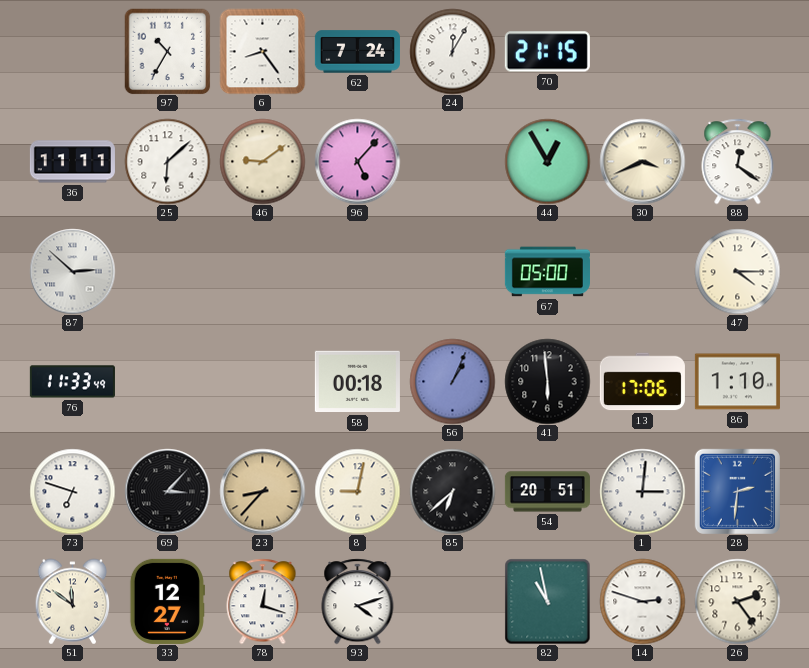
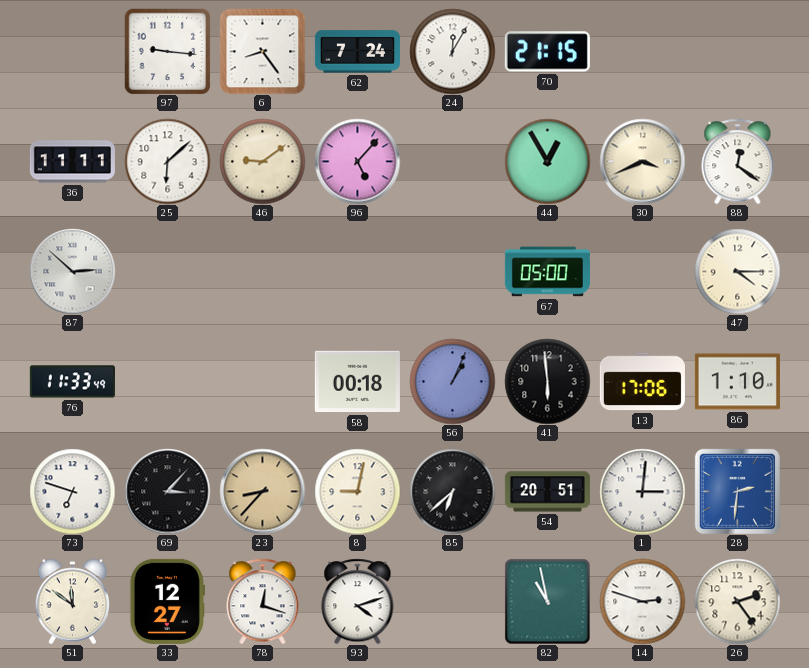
97: 10:35 -> 9:16
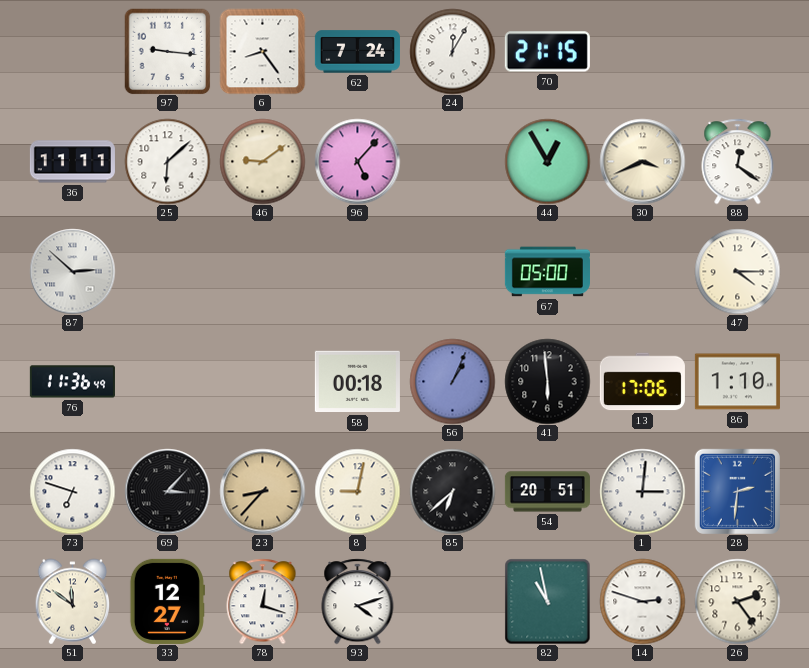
76: 11:33 -> 11:36
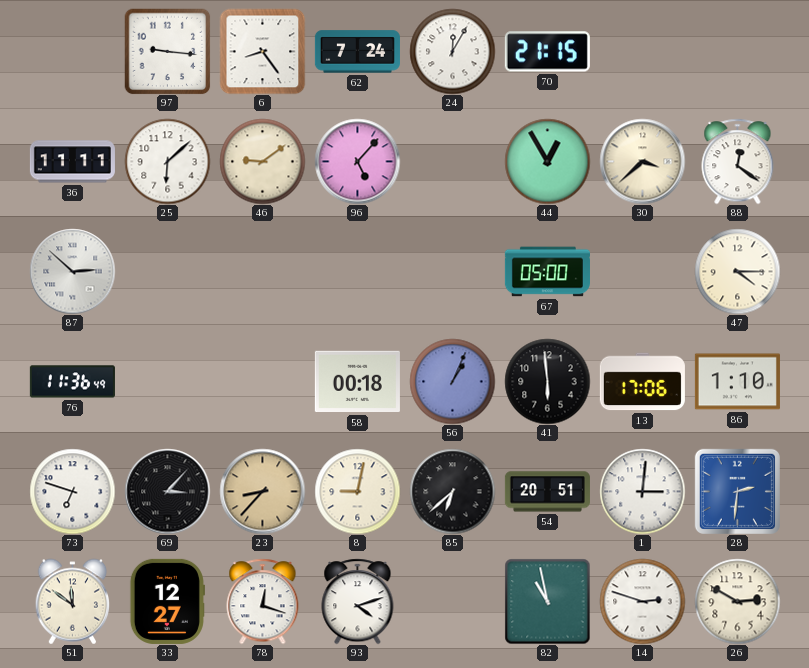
30: 3:41 -> 3:38
26: 2:24 -> 2:50
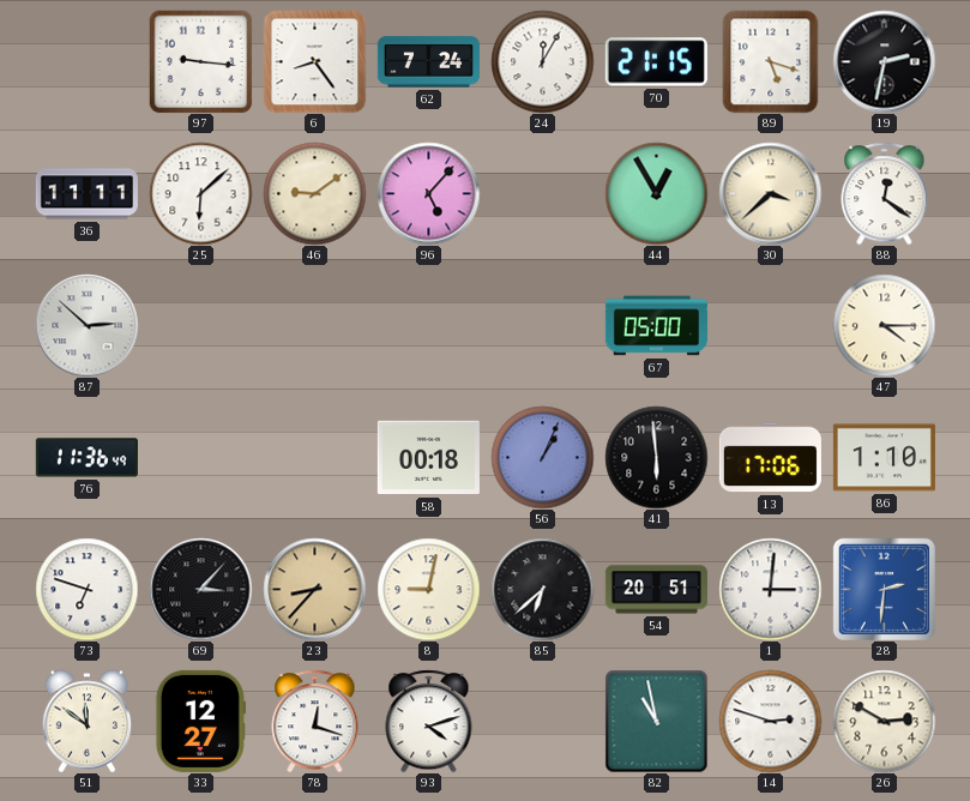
89: none -> 5:18
19: none -> 2:32
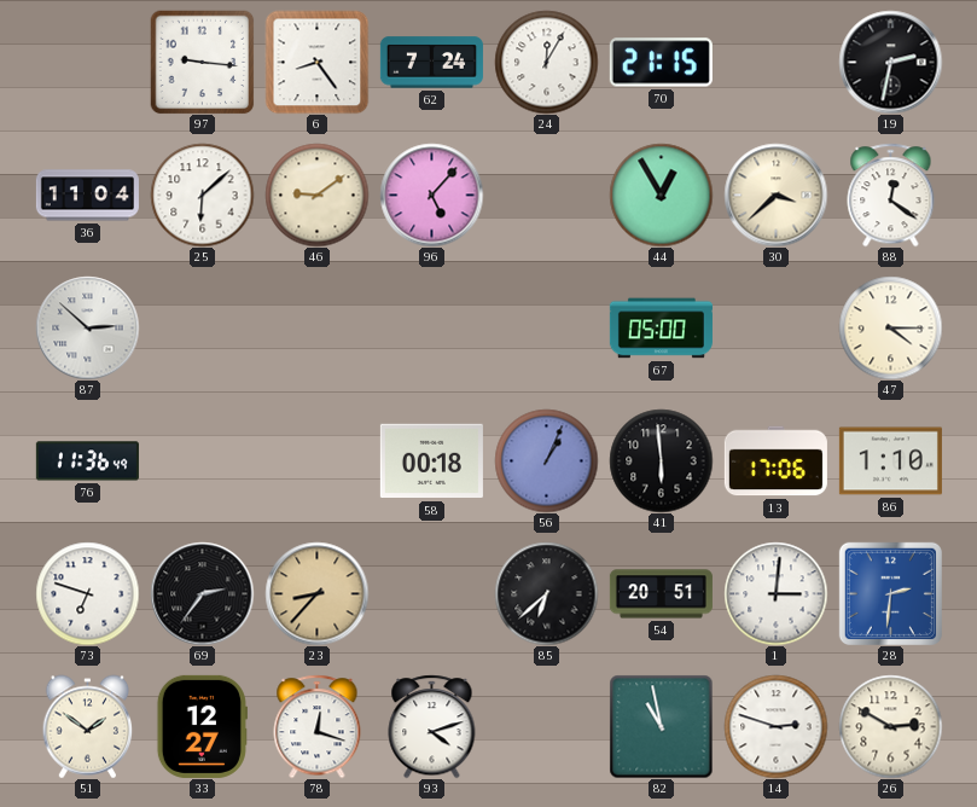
89: 5:18 -> none
36: 11:11 -> 11:04
69: 3:07 -> 2:36
8: 9:02 -> none
51: 11:51 -> 1:51
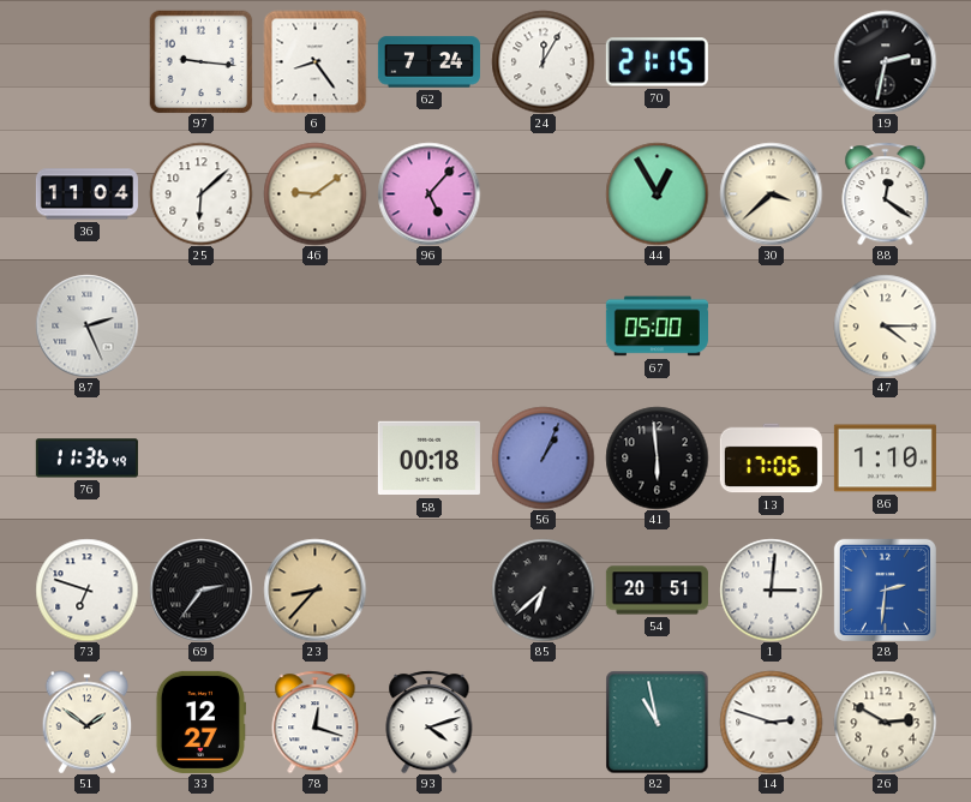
87: 2:52 -> 2:26
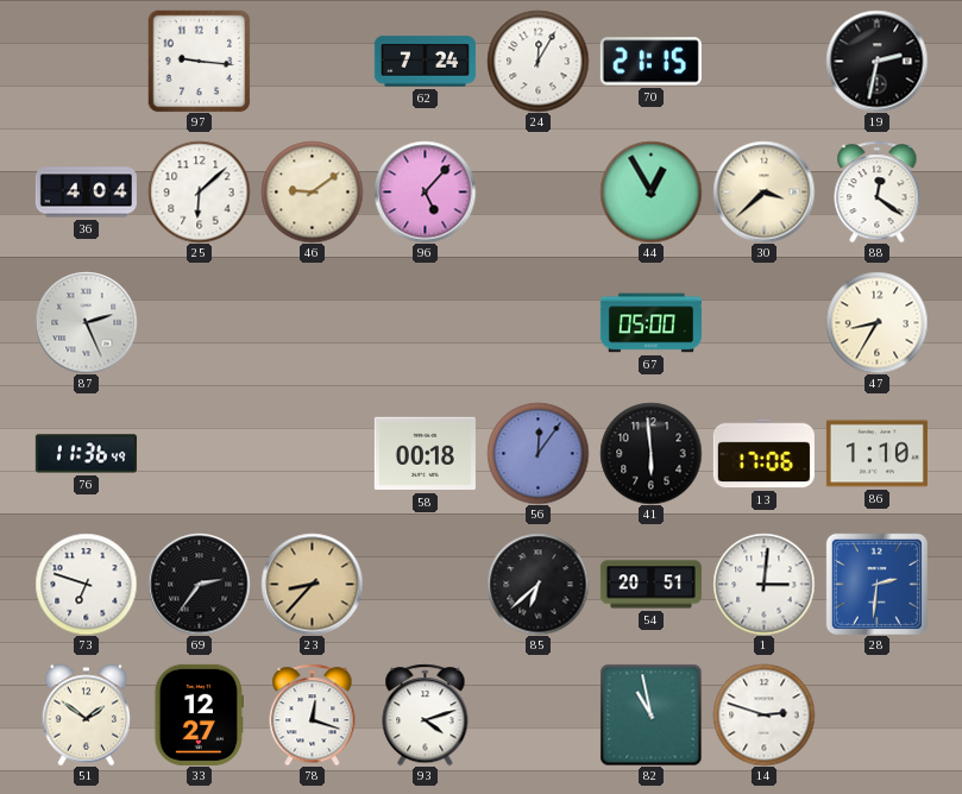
6: 8:24 -> none
36: 11:04 -> 4:04
47: 4:15 -> 8:35
56: 1:04 -> 12:06
26: 2:50 -> none
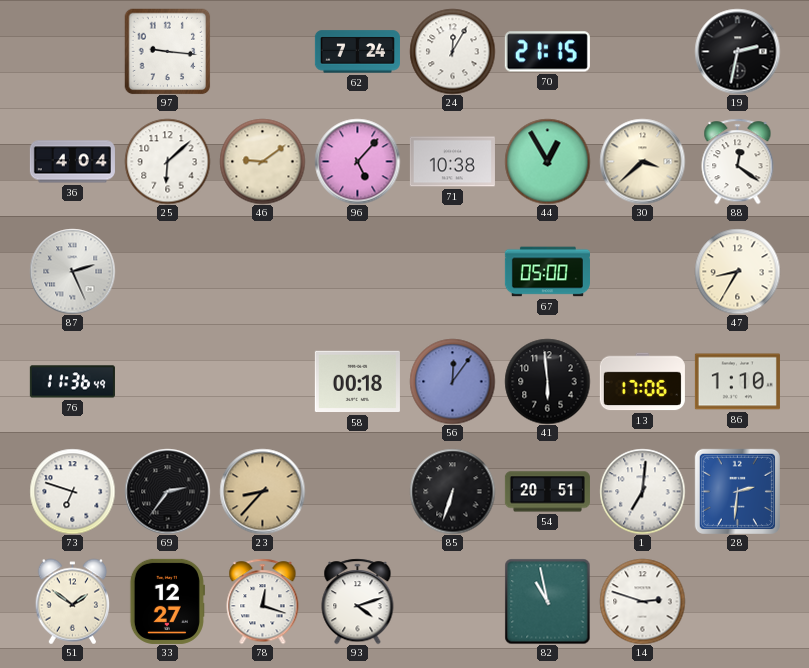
71: none -> 10:38
85: 6:38 -> 6:33
1: 3:01 -> 7:01
